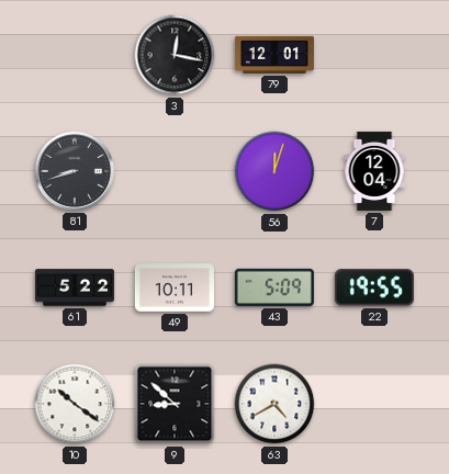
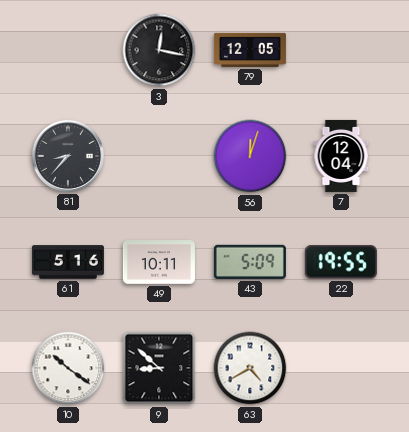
79: 12:01 -> 12:05
81: 8:42 -> 8:37
61: 5:22 -> 5:16
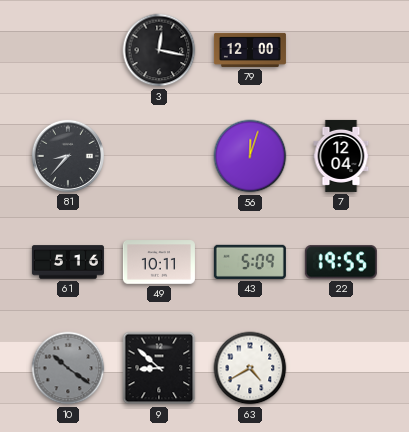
79: 12:05 -> 12:00
10 dial: white -> grey
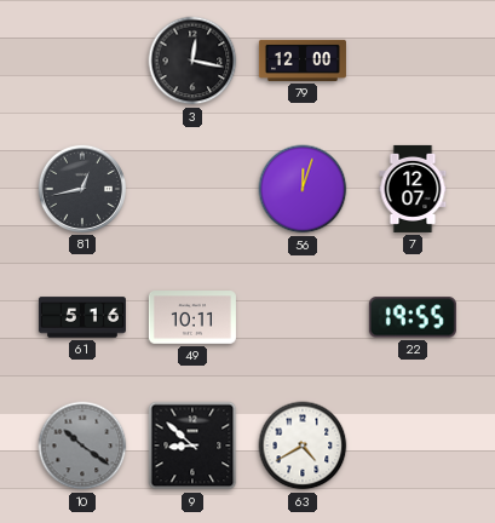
81: 8:37 -> 12:43
7: 12:04 -> 12:07
43: 5:09 -> none
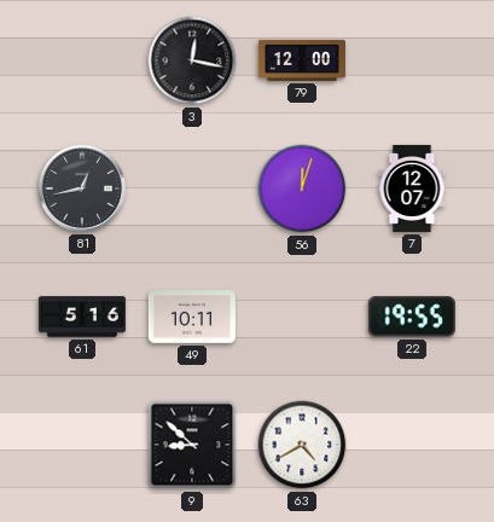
10: 10:21 -> none
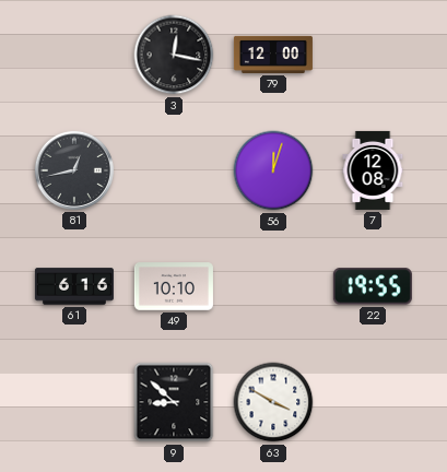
7: 12:07 -> 12:08
61: 5:16 -> 6:16
49: 10:11 -> 10:10
63: 4:40 -> 3:50
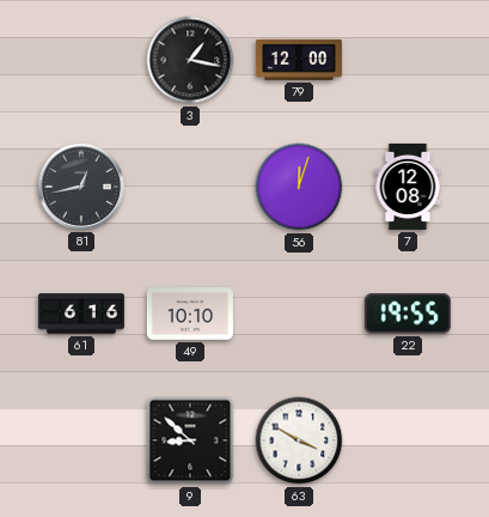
3: 12:17 -> 1:17
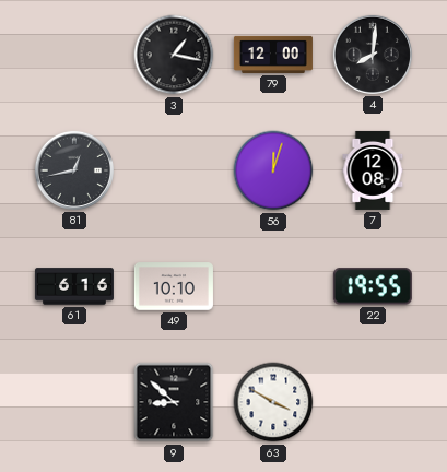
4: none -> 8:01
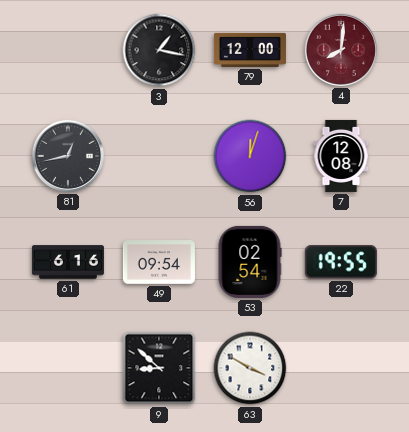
4 dial: black -> burgundy
49: 10:10 -> 09:54
53: none -> 02:54
